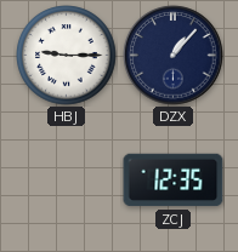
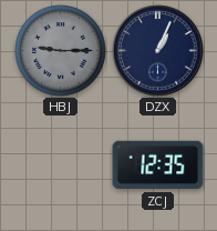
HBJ dial: white -> grey
DZX: 1:07 -> 1:04
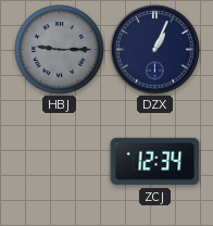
ZCJ: 12:35 -> 12:34
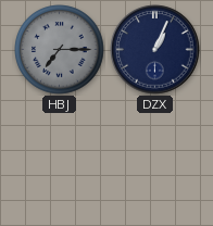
HBJ: 9:15 -> 7:15
ZCJ: 12:34 -> none
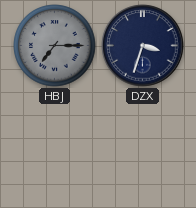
DZX: 1:04 -> 3:33
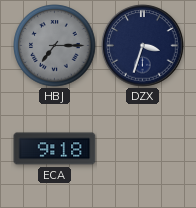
ECA: none -> 9:18
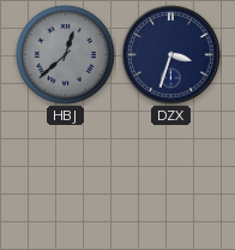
HBJ: 7:15 -> 12:38
ECA: 9:18 -> none
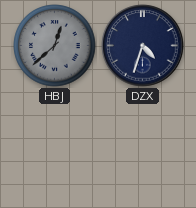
DZX: 3:33 -> 4:33
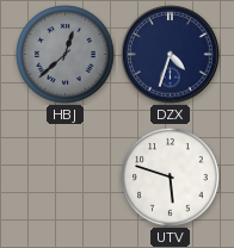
UTV: none -> 5:48
